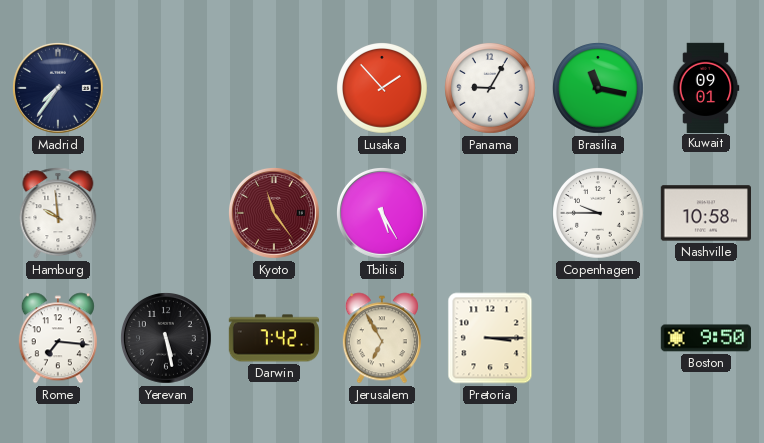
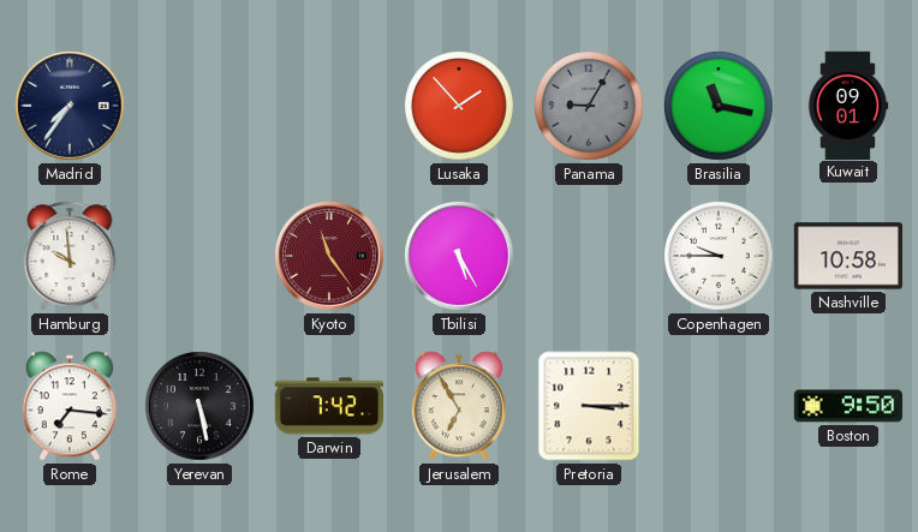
Panama dial: white -> grey
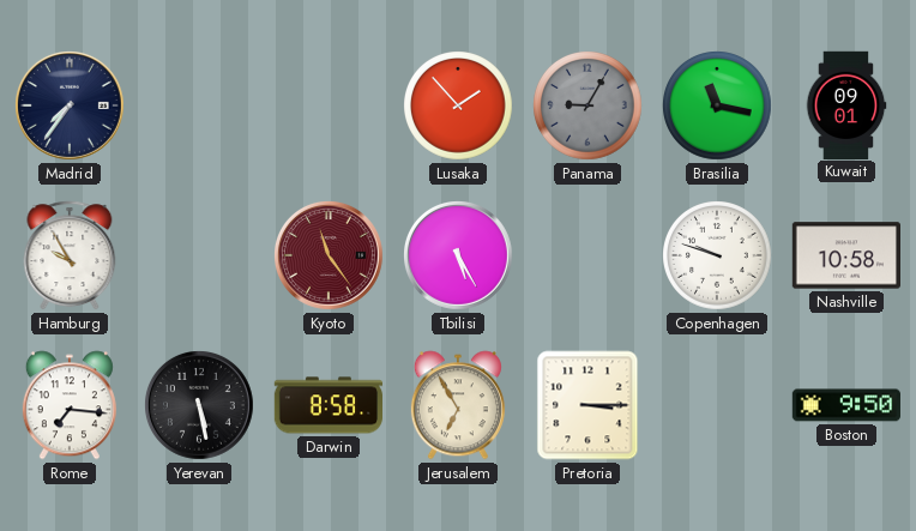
Hamburg: 9:59 -> 9:55
Copenhagen: 9:45 -> 9:48
Darwin: 7:42 -> 8:58
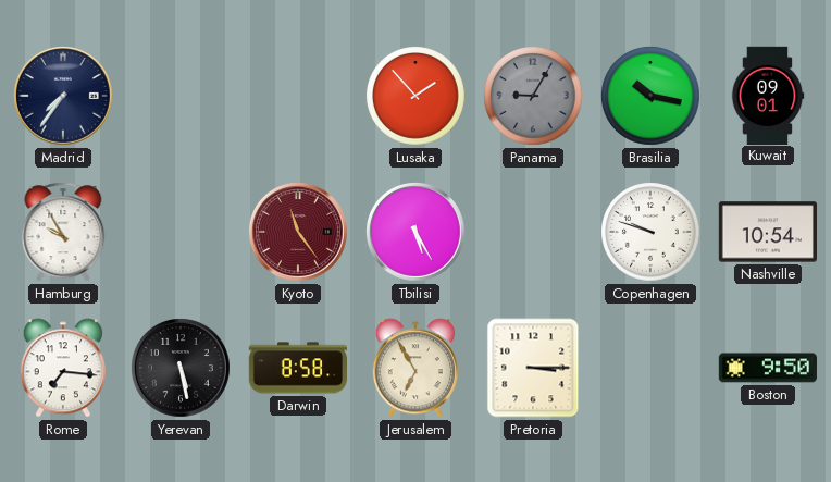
Brasilia: 11:17 -> 10:17
Nashville: 10:58 -> 10:54
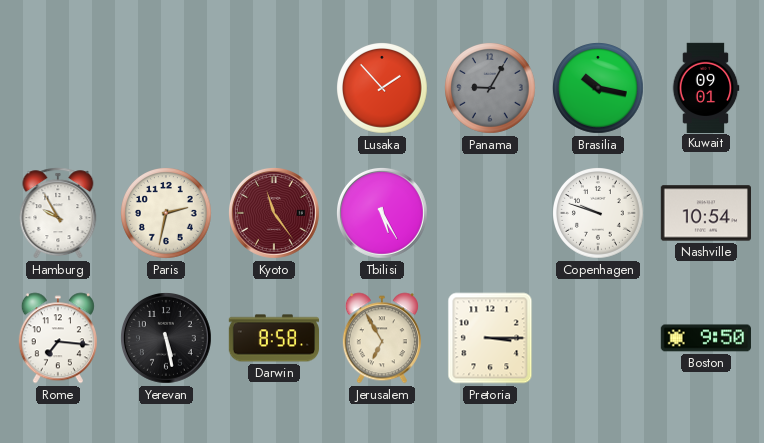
Madrid: 7:36 -> none
Paris: none -> 2:32
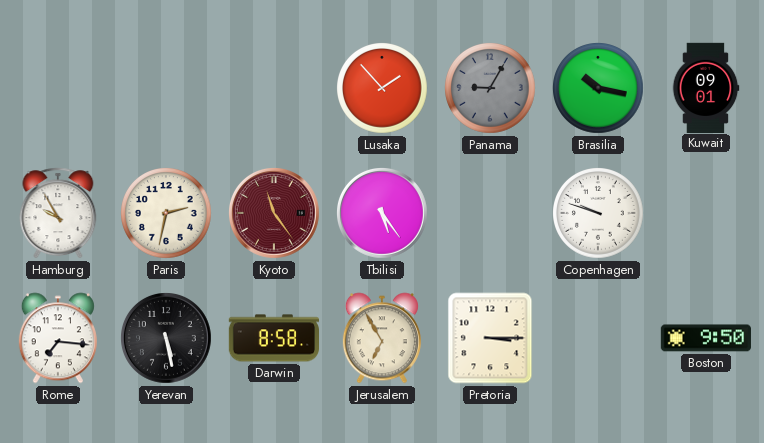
Tbilisi: 5:25 -> 5:24
Nashville: 10:54 -> none
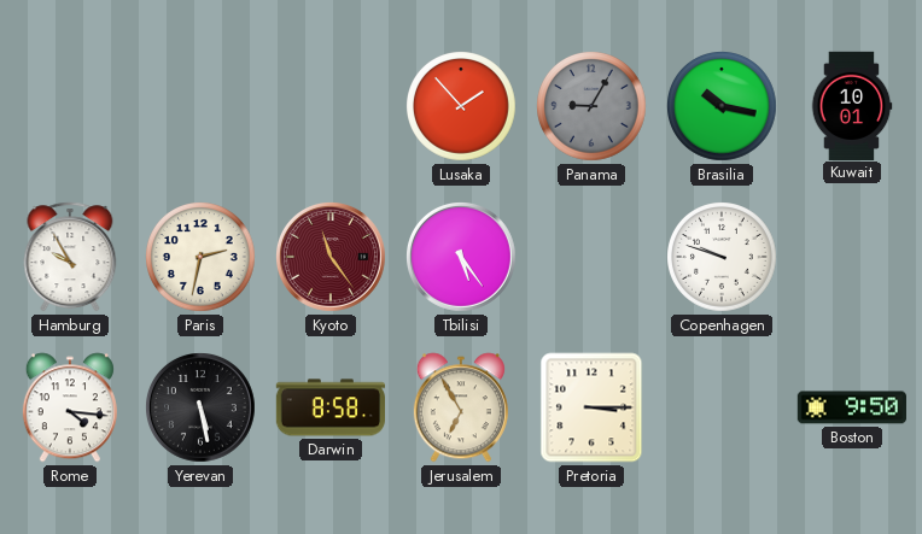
Kuwait: 09:01 -> 10:01
Rome: 7:16 -> 4:16
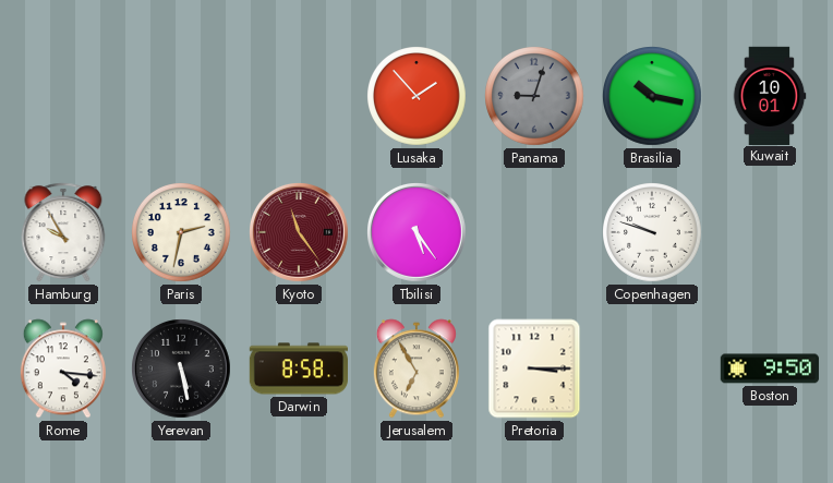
Panama: 9:05 -> 9:03
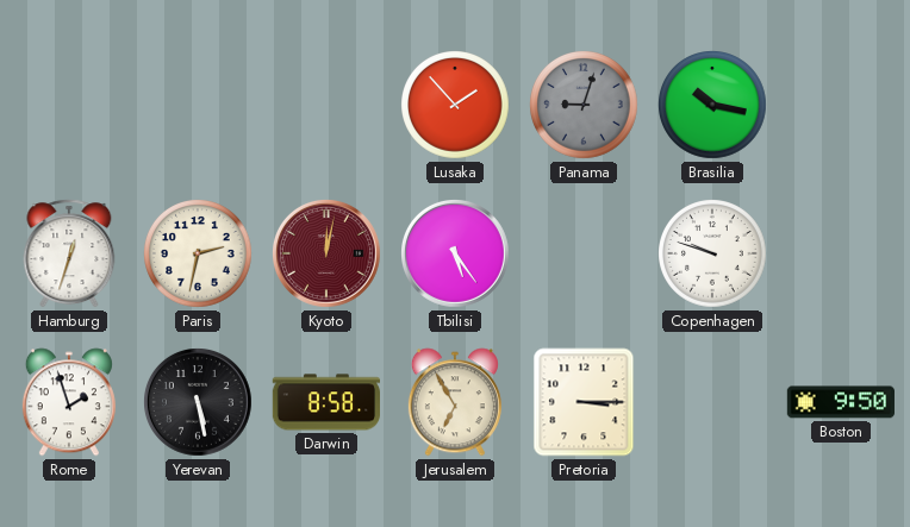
Kuwait: 10:01 -> none
Hamburg: 9:55 -> 12:33
Kyoto: 11:24 -> 12:02
Rome: 4:16 -> 1:57
